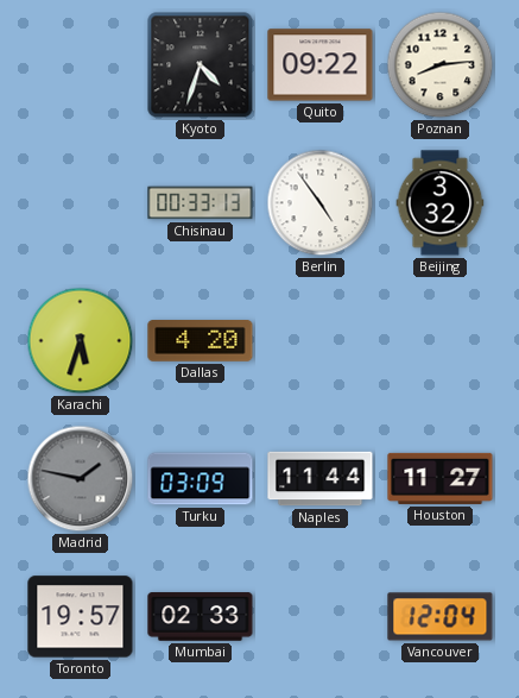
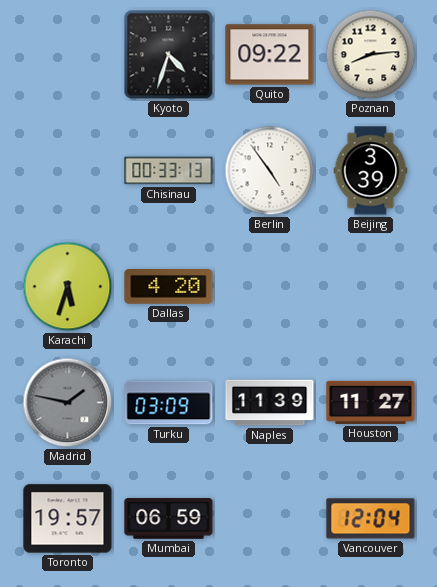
Beijing: 3:32 -> 3:39
Naples: 11:44 -> 11:39
Mumbai: 02:33 -> 06:59
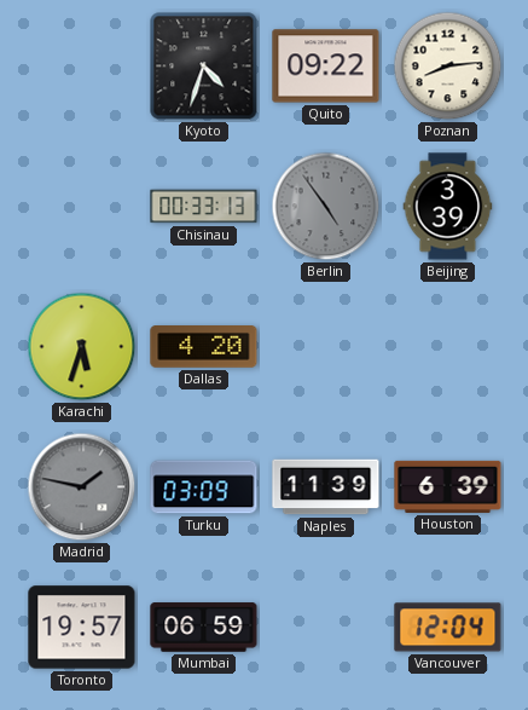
Berlin dial: white -> grey
Houston: 11:27 -> 6:39
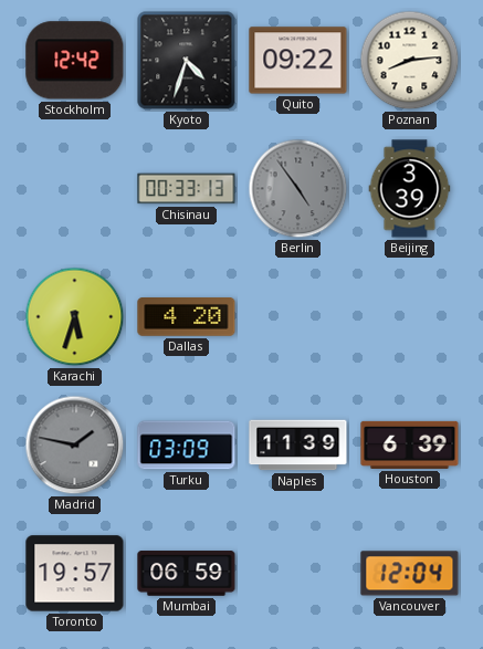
Stockholm: none -> 12:42
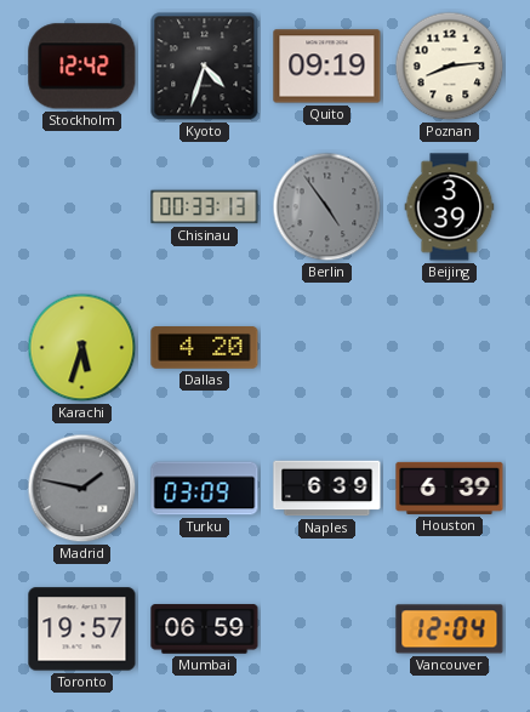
Quito: 09:22 -> 09:19
Naples: 11:39 -> 6:39
